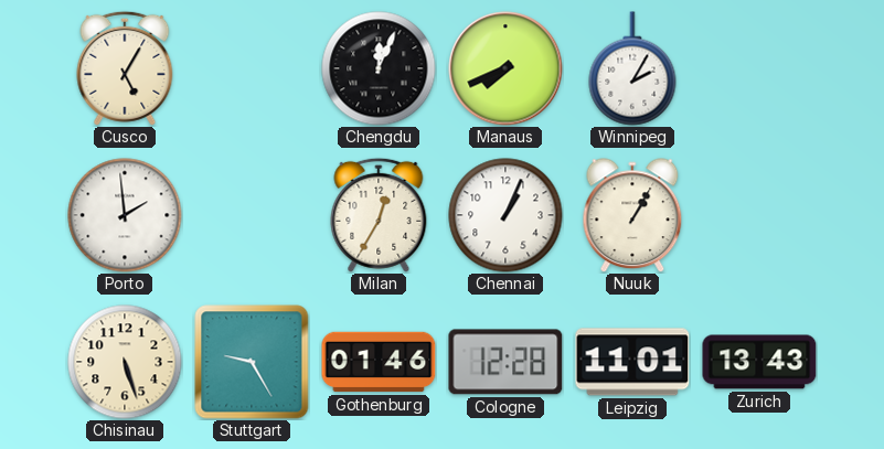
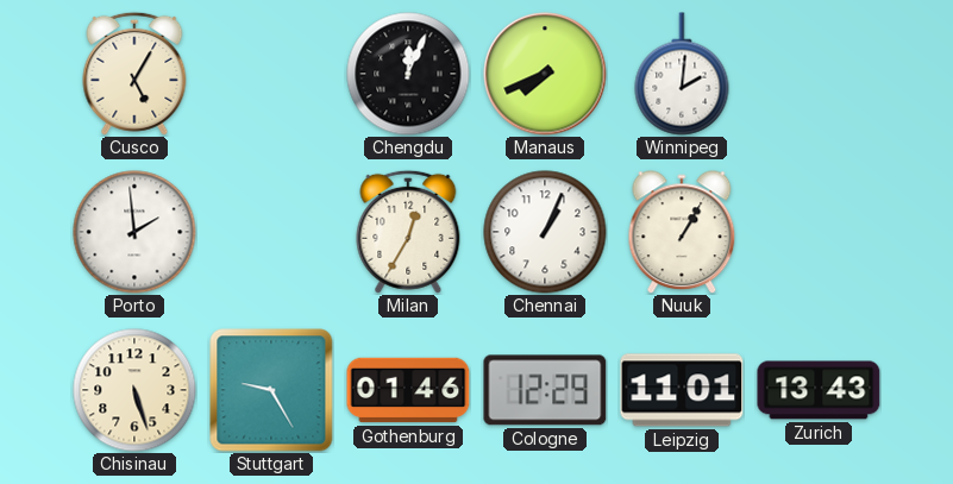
Winnipeg: 2:05 -> 2:01
Cologne: 12:28 -> 12:29
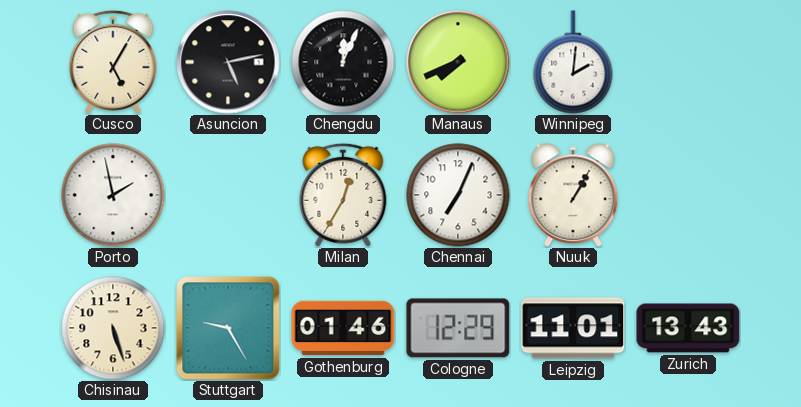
Asuncion: none -> 5:13
Porto: 1:59 -> 1:58
Chennai: 1:04 -> 7:04
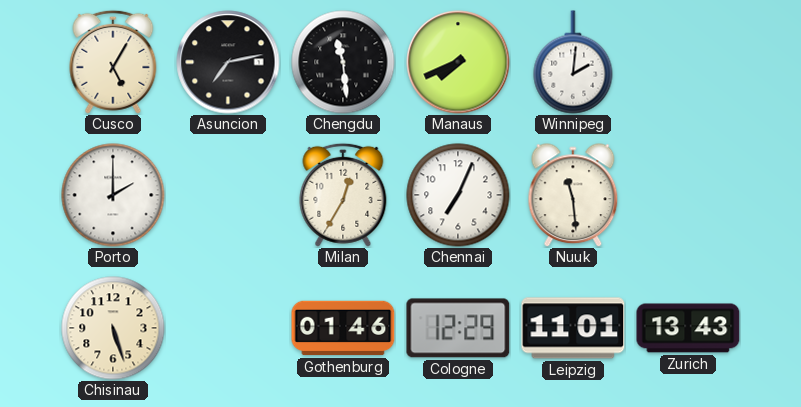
Asuncion: 5:13 -> 7:13
Chengdu: 12:04 -> 11:29
Porto: 1:58 -> 2:00
Nuuk: 1:05 -> 11:29
Stuttgart: 9:25 -> none
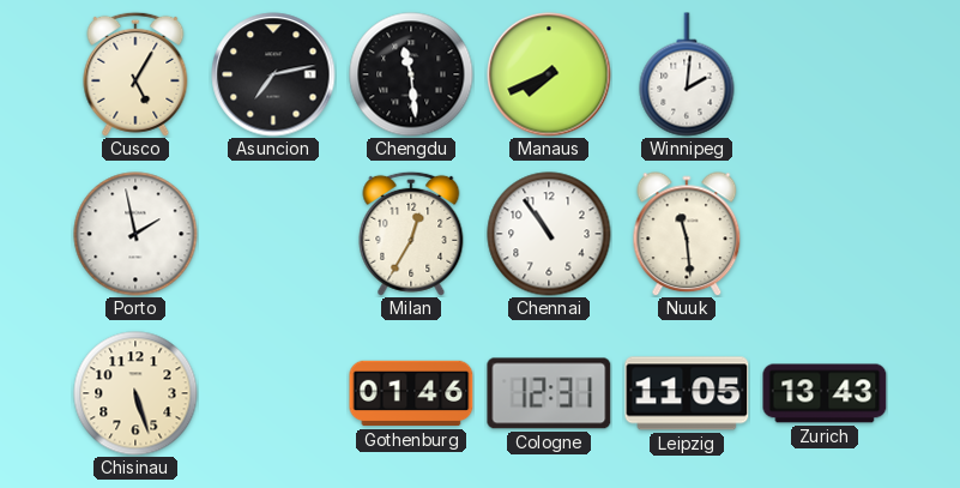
Porto: 2:00 -> 1:58
Chennai: 7:04 -> 10:54
Cologne: 12:29 -> 12:31
Leipzig: 11:01 -> 11:05
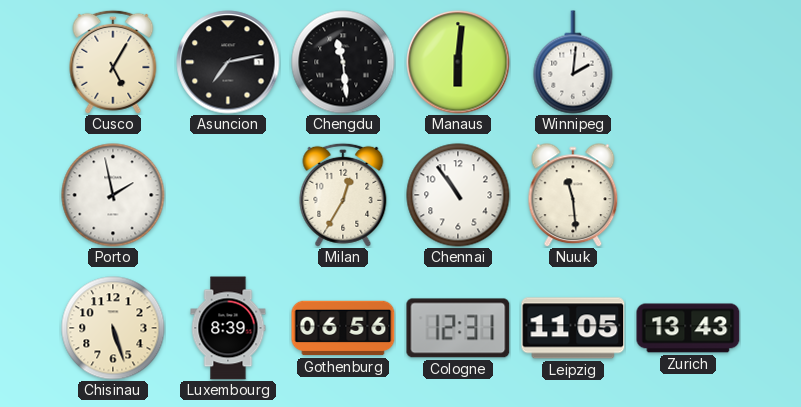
Manaus: 7:41 -> 6:01
Luxembourg: none -> 8:39
Gothenburg: 01:46 -> 06:56
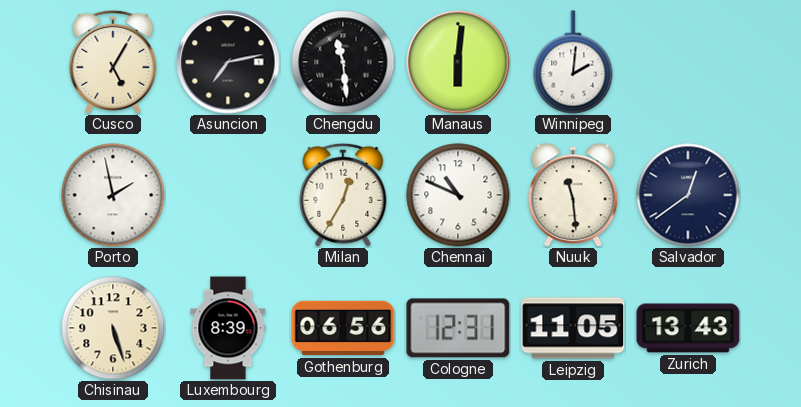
Chennai: 10:54 -> 10:49
Salvador: none -> 12:39
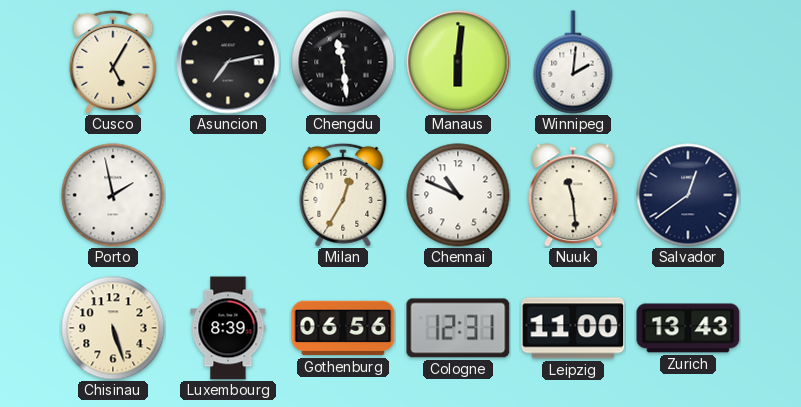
Leipzig: 11:05 -> 11:00
